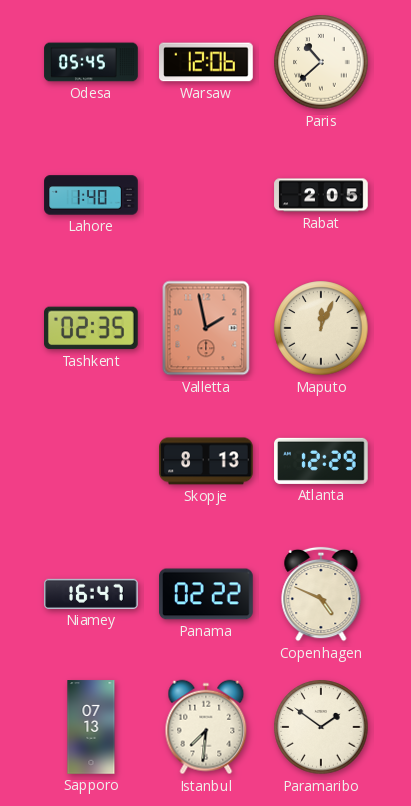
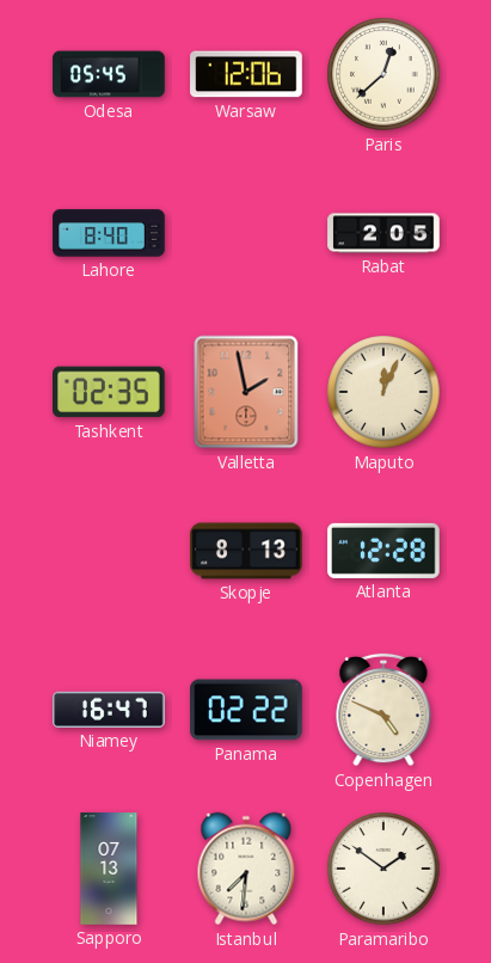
Paris: 10:38 -> 12:38
Lahore: 1:40 -> 8:40
Atlanta: 12:29 -> 12:28
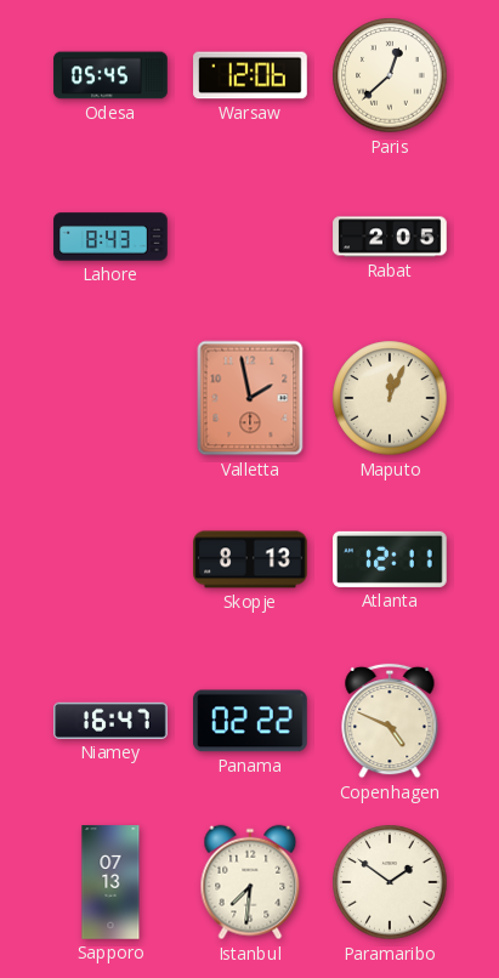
Lahore: 8:40 -> 8:43
Tashkent: 02:35 -> none
Atlanta: 12:28 -> 12:11
